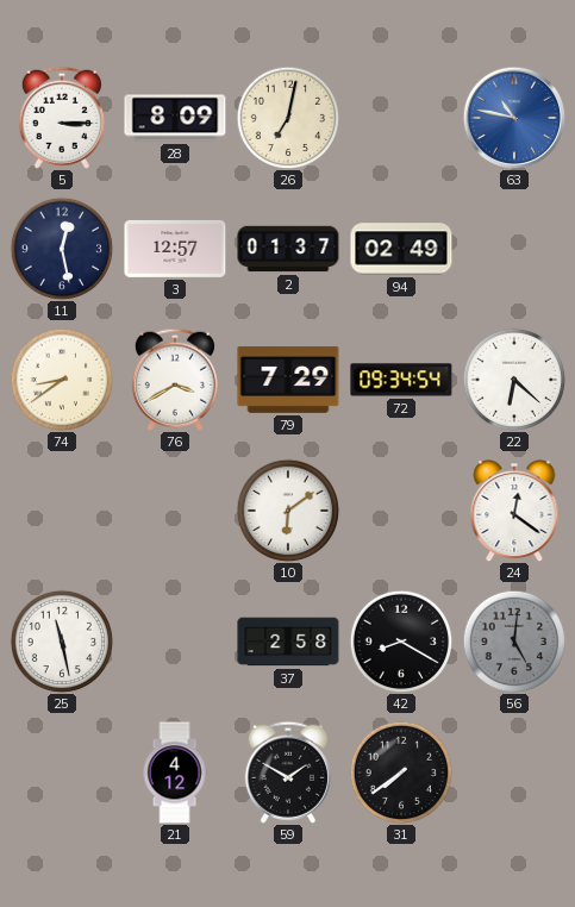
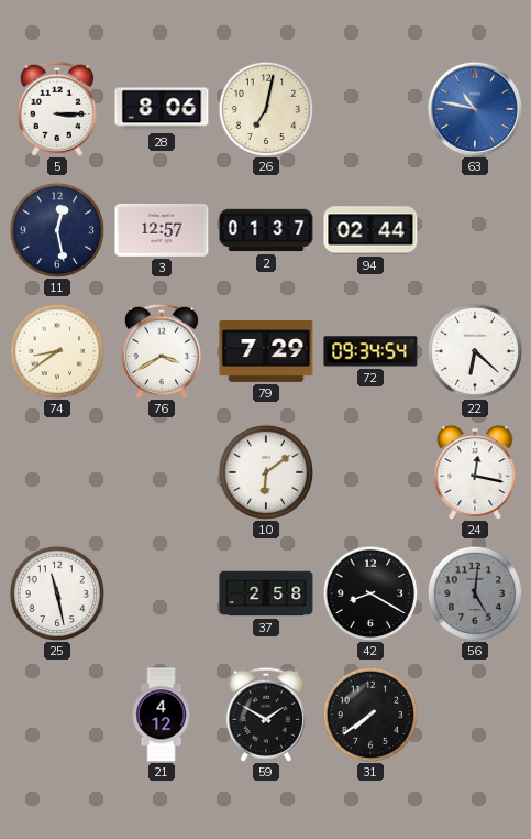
28: 8:09 -> 8:06
94: 02:49 -> 02:44
24: 12:21 -> 12:17
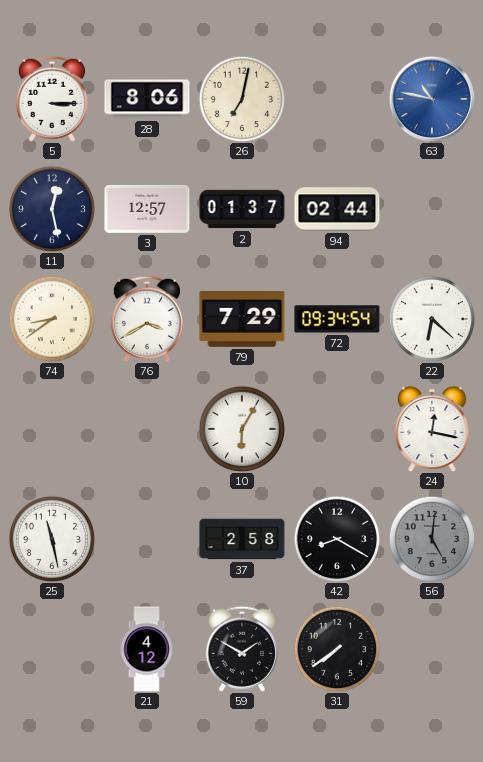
10: 6:09 -> 6:05
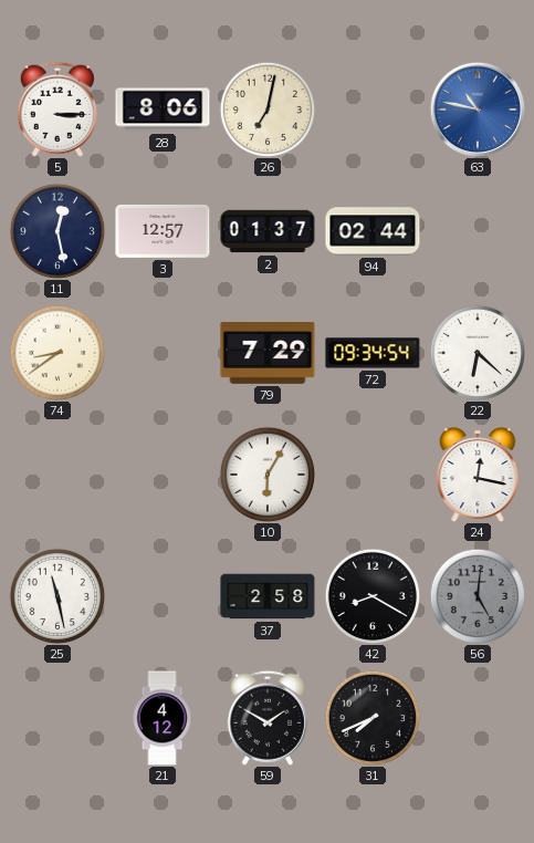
76: 3:40 -> none
31: 7:39 -> 7:41
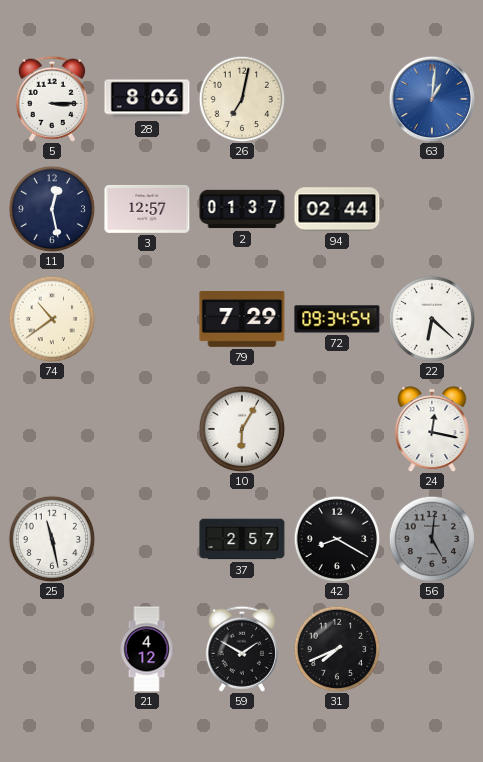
63: 10:47 -> 1:01
74: 8:39 -> 10:39
37: 2:58 -> 2:57
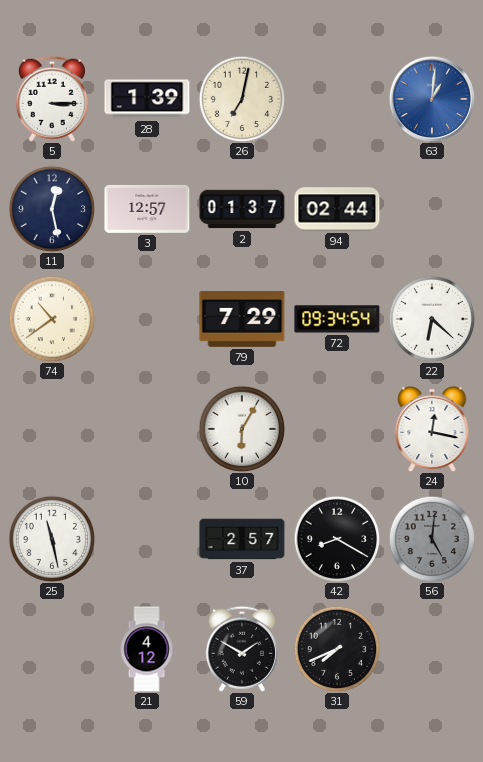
28: 8:06 -> 1:39
